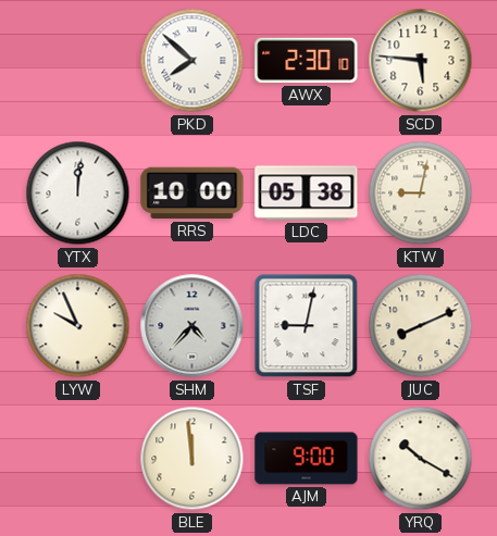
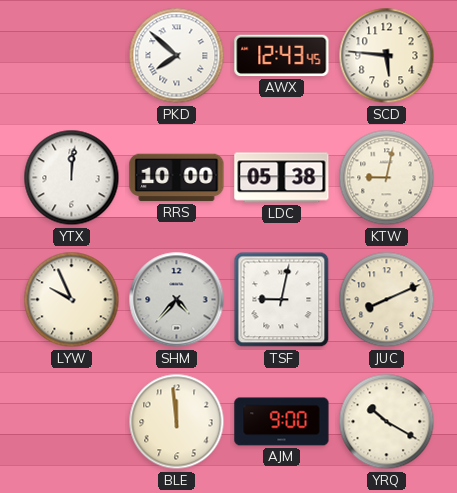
AWX: 2:30 -> 12:43
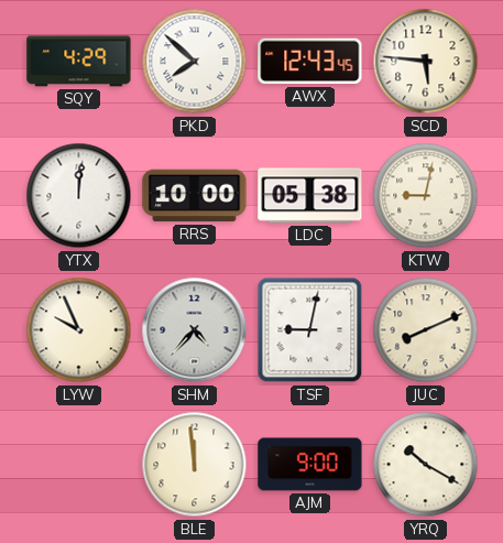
SQY: none -> 4:29
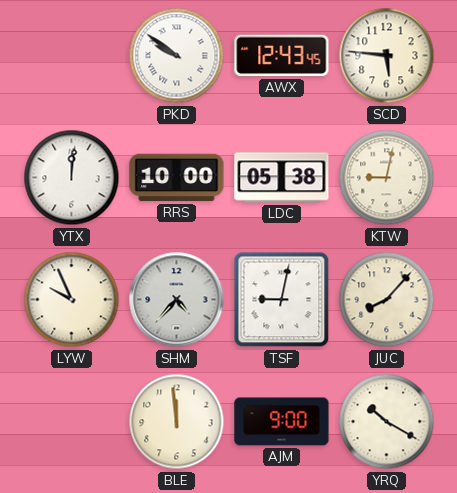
SQY: 4:29 -> none
PKD: 7:52 -> 9:51
JUC: 8:11 -> 8:07
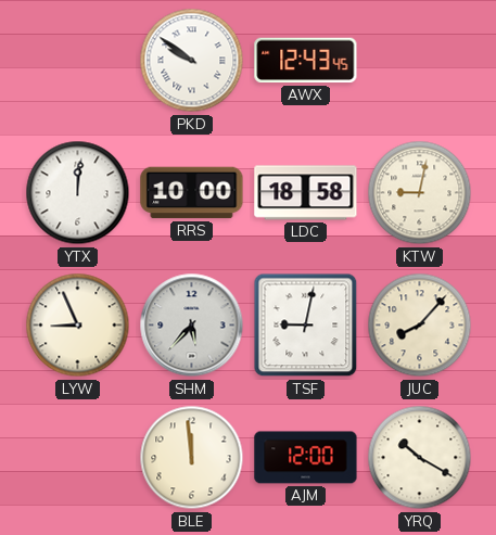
SCD: 5:46 -> none
LDC: 05:38 -> 18:58
LYW: 9:56 -> 8:56
SHM: 4:37 -> 5:37
AJM: 9:00 -> 12:00
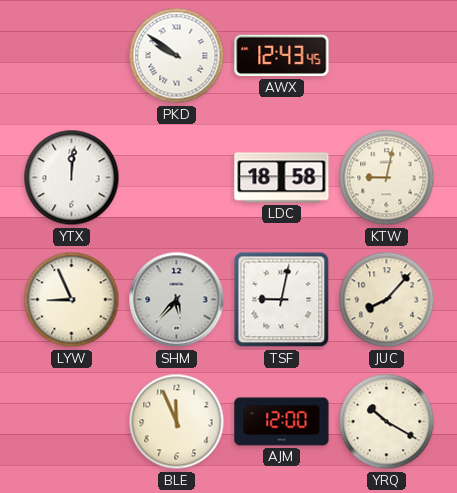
RRS: 10:00 -> none
BLE: 11:59 -> 11:56
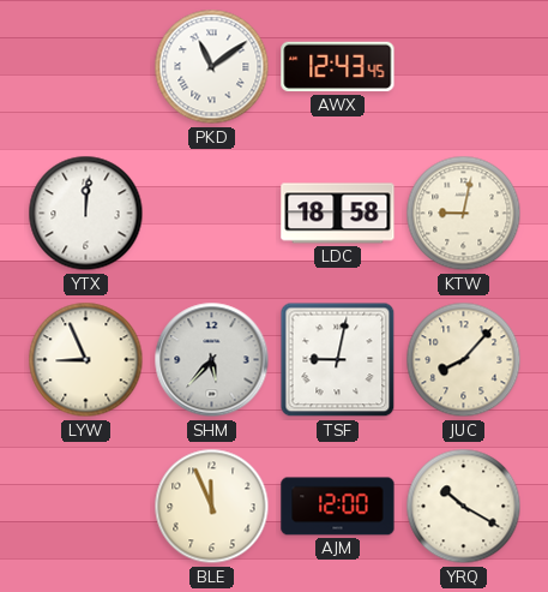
PKD: 9:51 -> 11:09
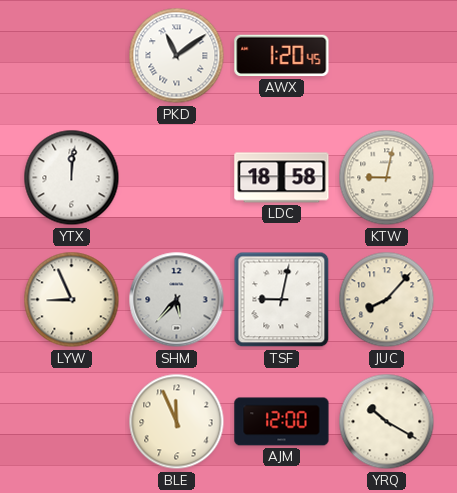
AWX: 12:43 -> 1:20
